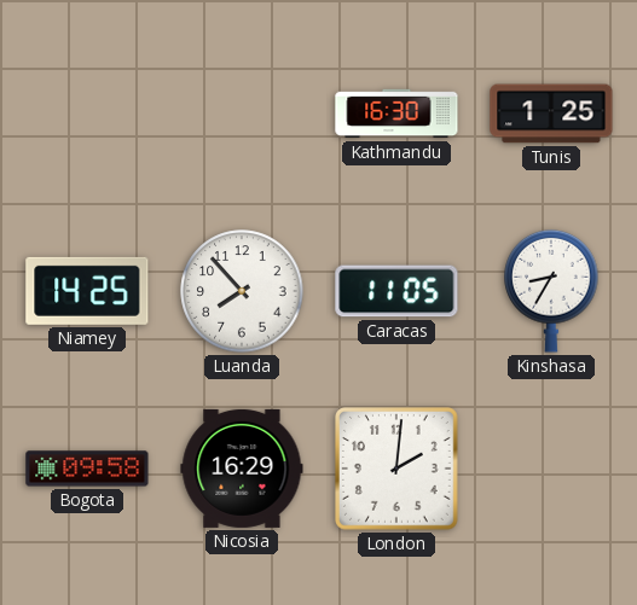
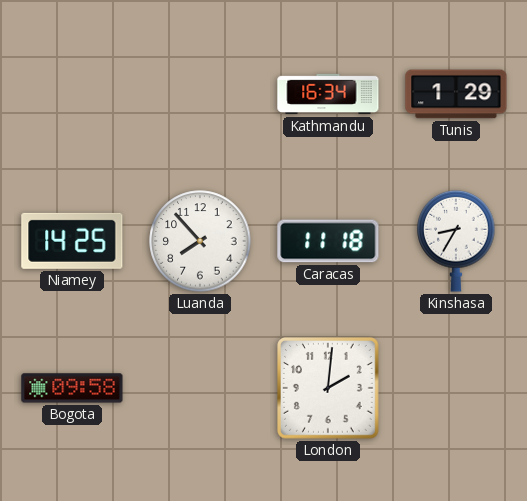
Kathmandu: 16:30 -> 16:34
Tunis: 1:25 -> 1:29
Caracas: 11:05 -> 11:18
Nicosia: 16:29 -> none
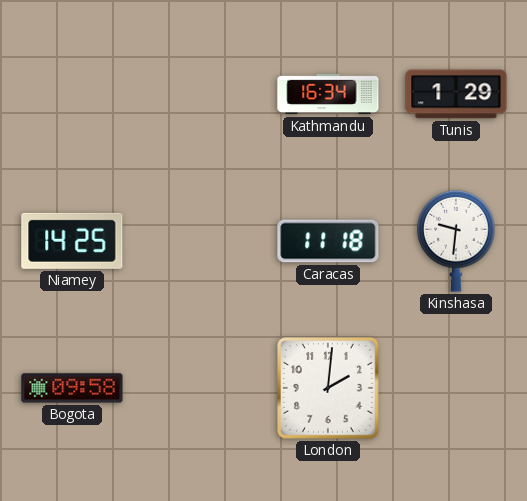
Luanda: 7:53 -> none
Kinshasa: 8:35 -> 9:31
